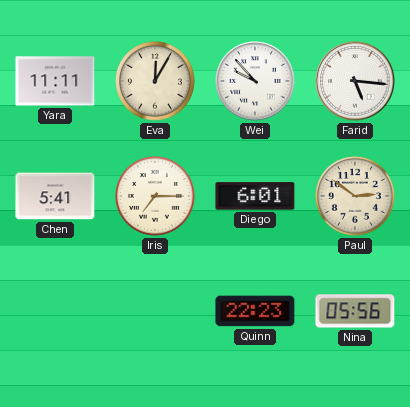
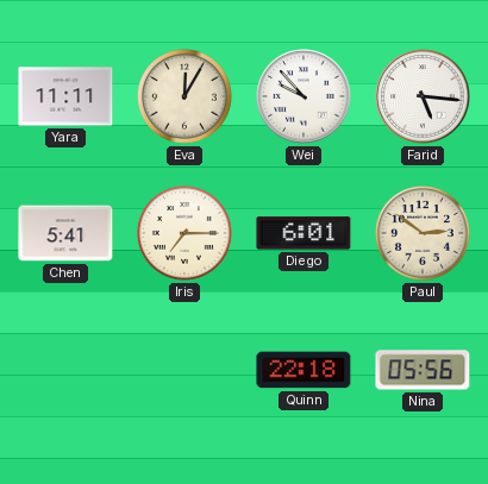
Quinn: 22:23 -> 22:18
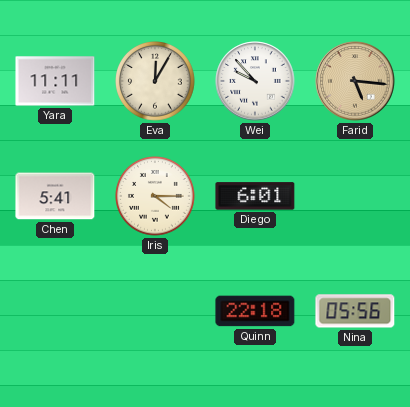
Farid dial: white -> champagne
Iris: 7:15 -> 4:15
Paul: 2:51 -> none
